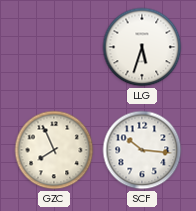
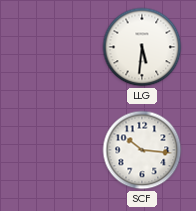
LLG: 5:33 -> 5:31
GZC: 7:56 -> none
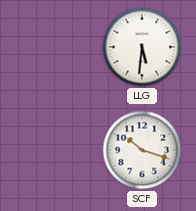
SCF: 10:16 -> 10:18
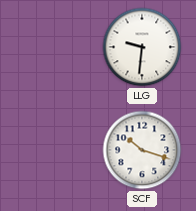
LLG: 5:31 -> 9:31
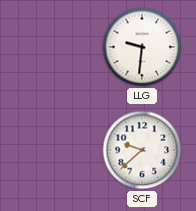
SCF: 10:18 -> 9:38
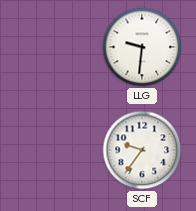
SCF: 9:38 -> 9:36
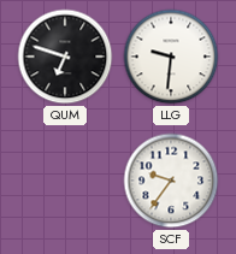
QUM: none -> 6:48
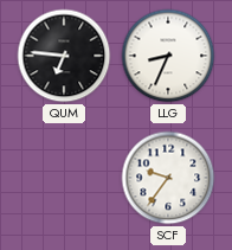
QUM: 6:48 -> 6:46
LLG: 9:31 -> 8:34
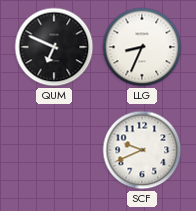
QUM: 6:46 -> 6:49
SCF: 9:36 -> 9:41
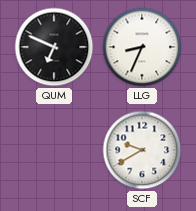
SCF: 9:41 -> 9:40
